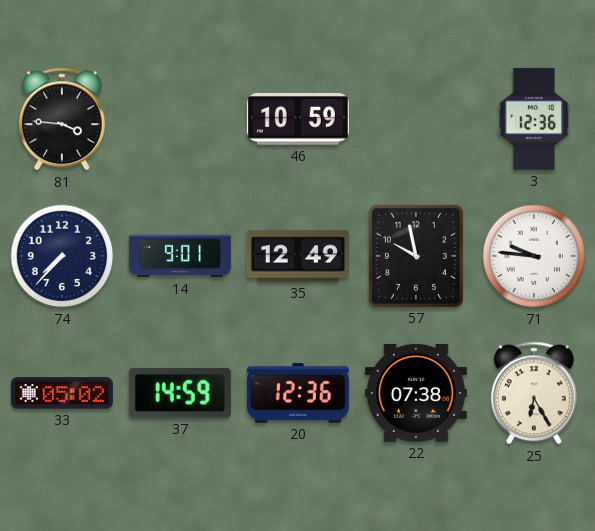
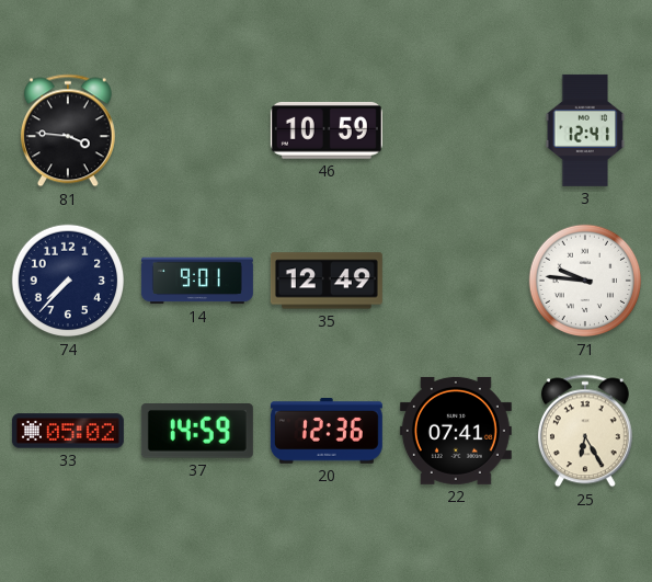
3: 12:36 -> 12:41
57: 9:58 -> none
22: 07:38 -> 07:41
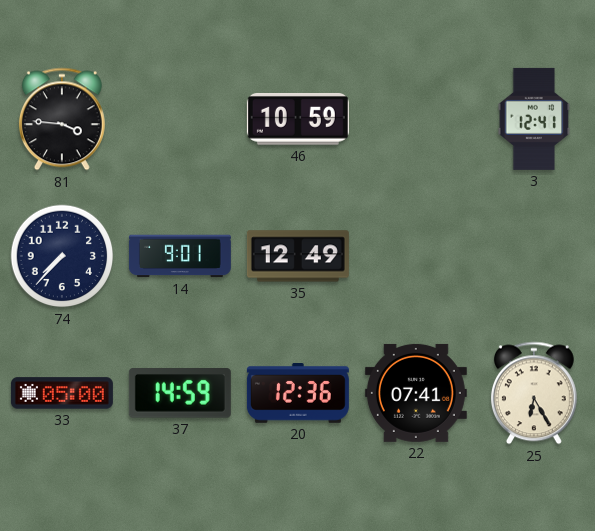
71: 9:46 -> none
33: 05:02 -> 05:00
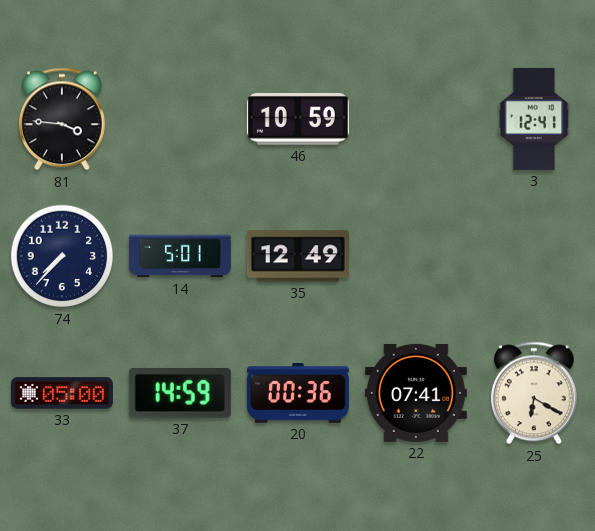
14: 9:01 -> 5:01
20: 12:36 -> 00:36
25: 6:25 -> 6:20
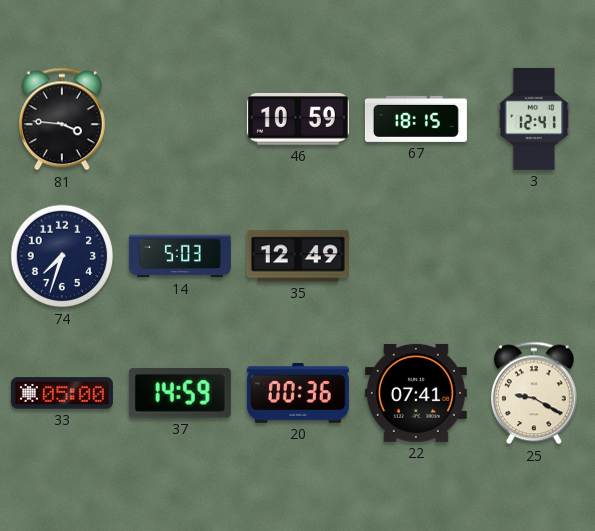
67: none -> 18:15
74: 7:37 -> 7:33
14: 5:01 -> 5:03
25: 6:20 -> 9:20
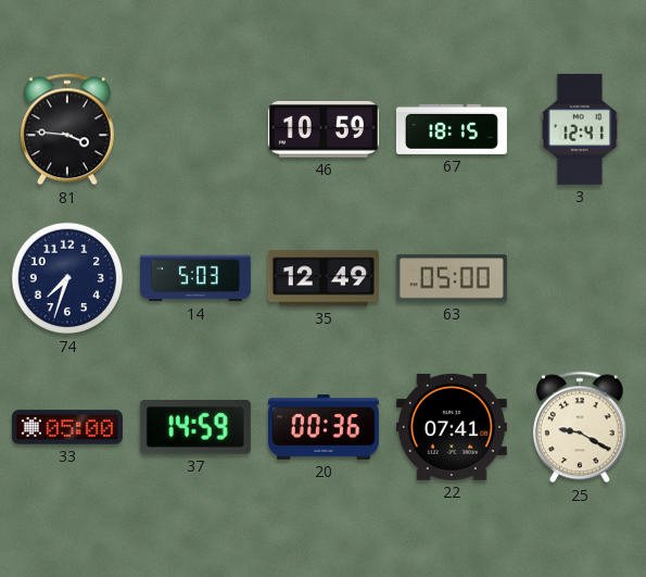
63: none -> 05:00
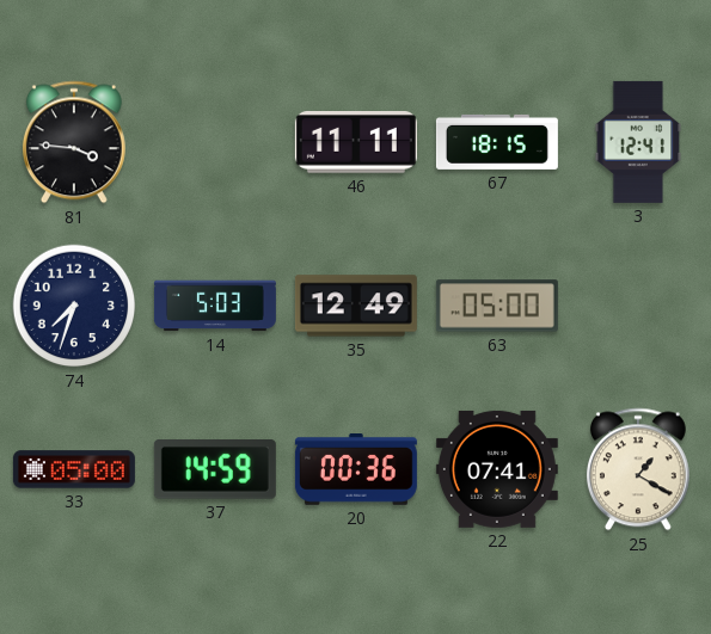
46: 10:59 -> 11:11
25: 9:20 -> 1:20
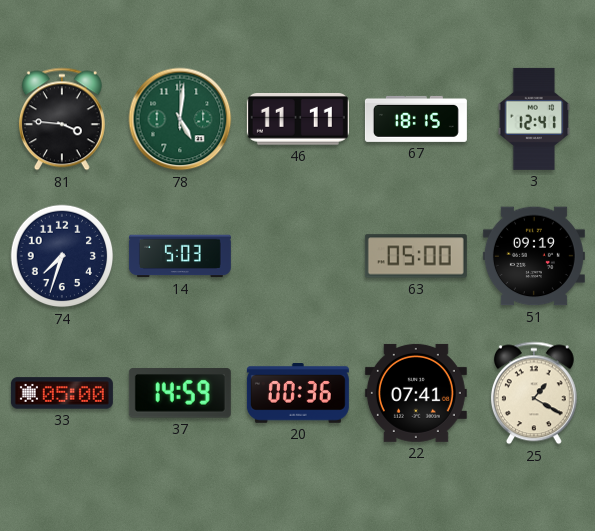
78: none -> 5:01
35: 12:49 -> none
51: none -> 09:19
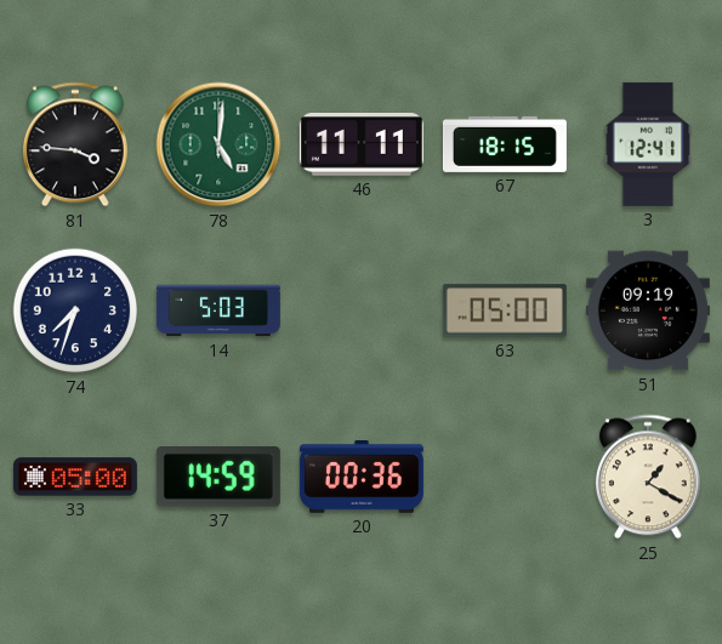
22: 07:41 -> none
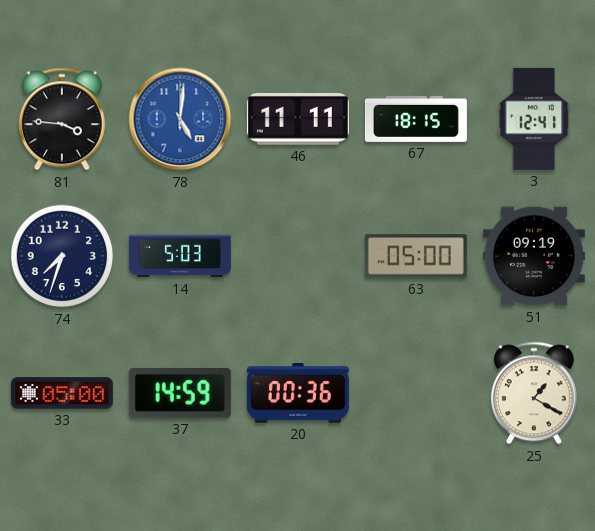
78 dial: green -> blue
